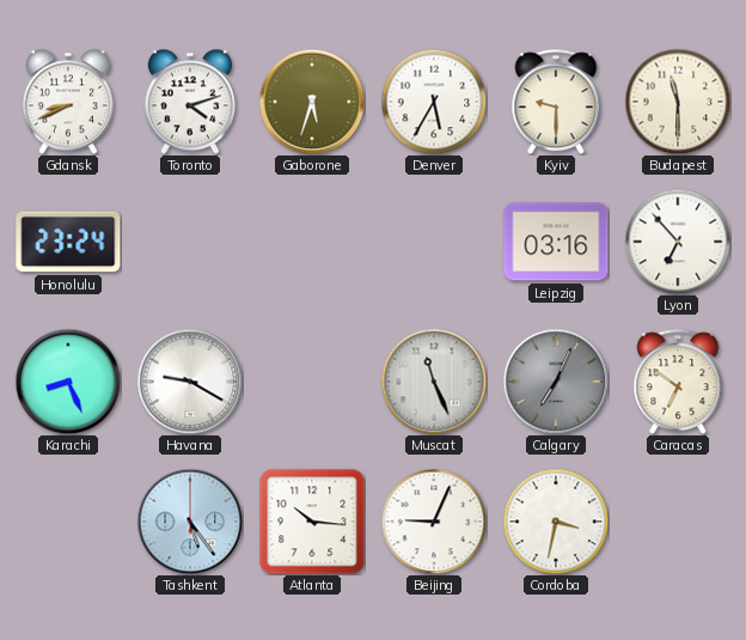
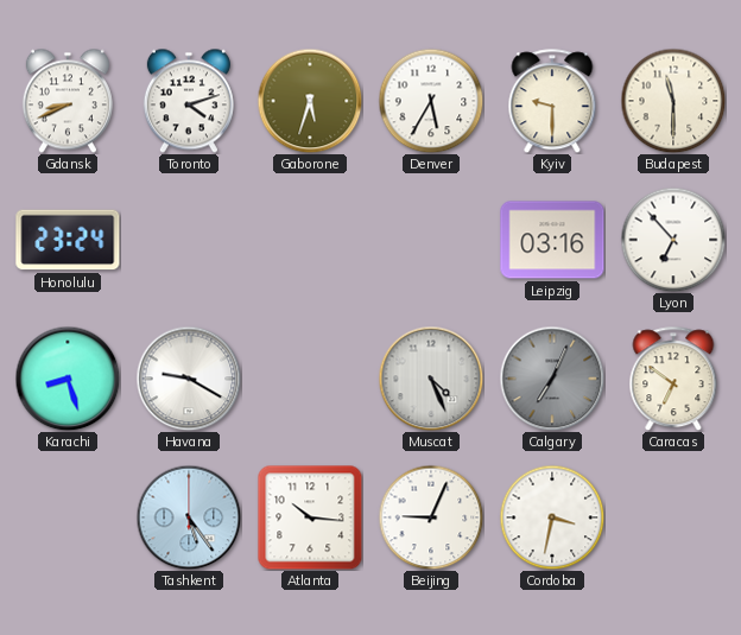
Karachi: 8:26 -> 8:27
Muscat: 11:26 -> 4:26
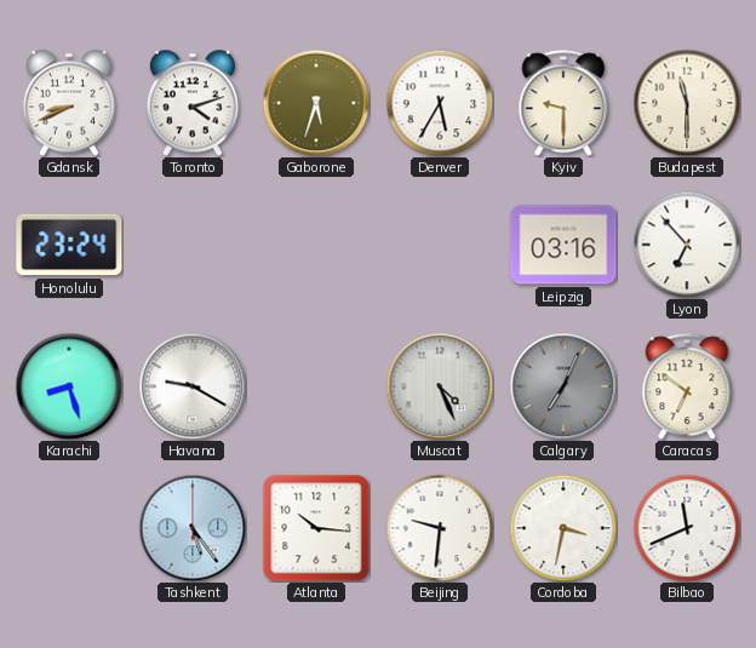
Beijing: 9:04 -> 9:31
Bilbao: none -> 11:41
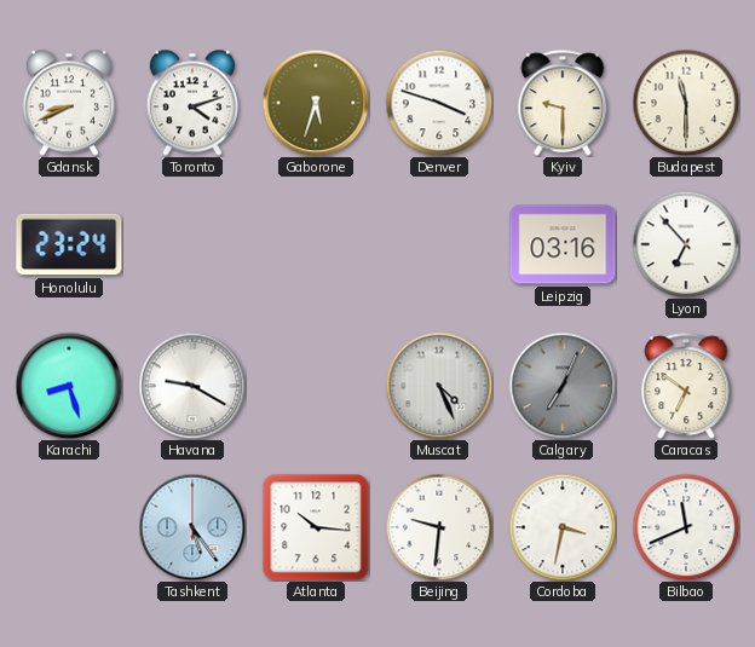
Denver: 5:35 -> 3:48
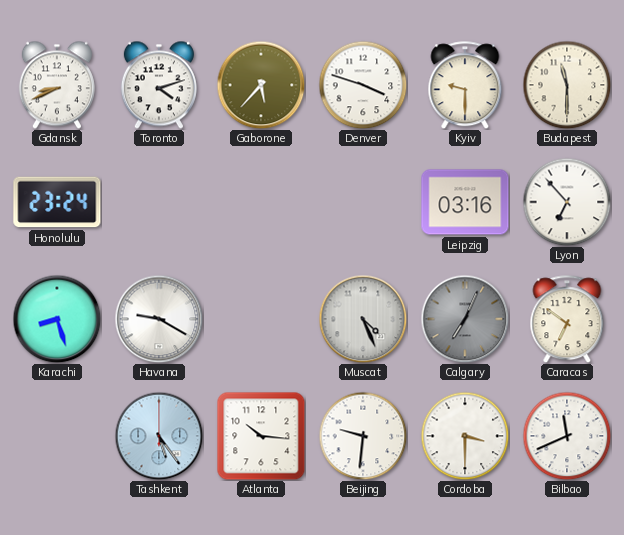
Gaborone: 5:33 -> 5:37
Cordoba: 3:32 -> 3:30
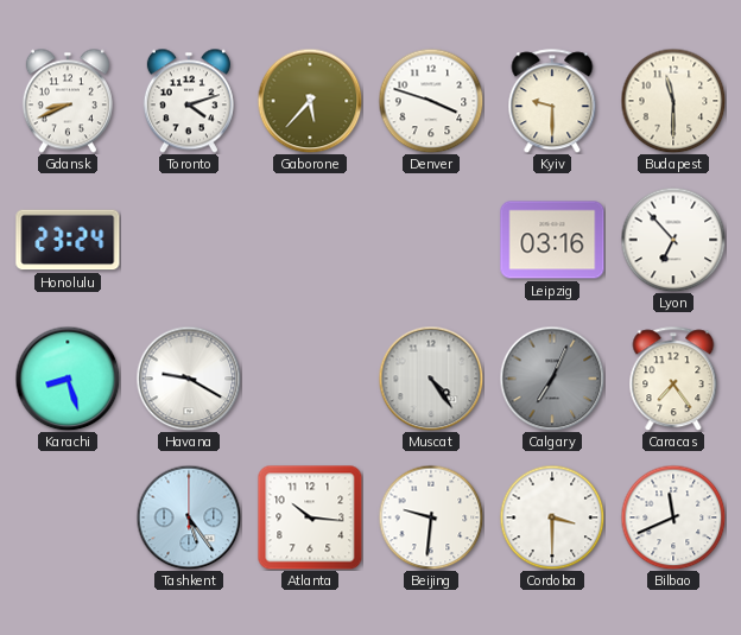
Muscat: 4:26 -> 4:24
Caracas: 6:51 -> 7:24
